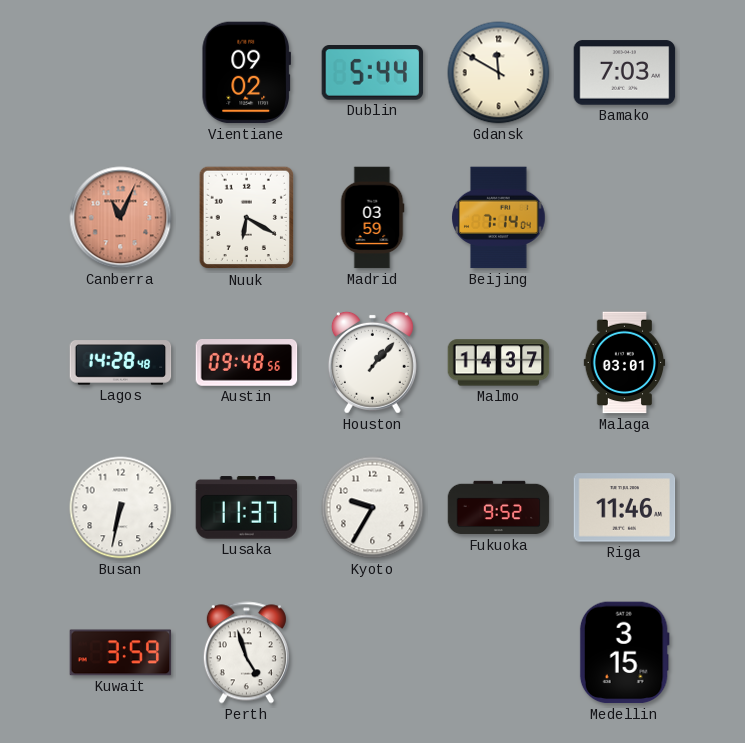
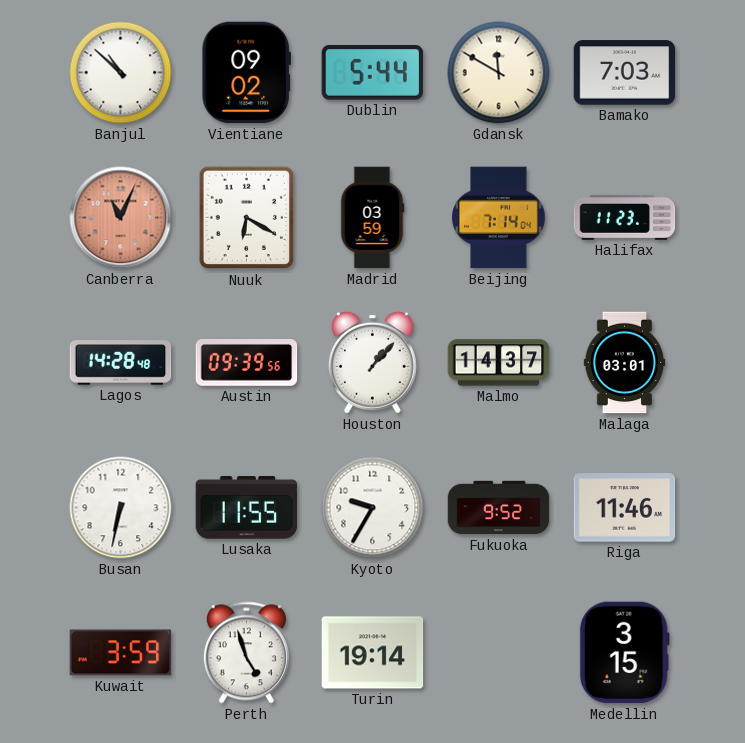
Banjul: none -> 10:52
Halifax: none -> 11:23
Austin: 09:48 -> 09:39
Lusaka: 11:37 -> 11:55
Turin: none -> 19:14
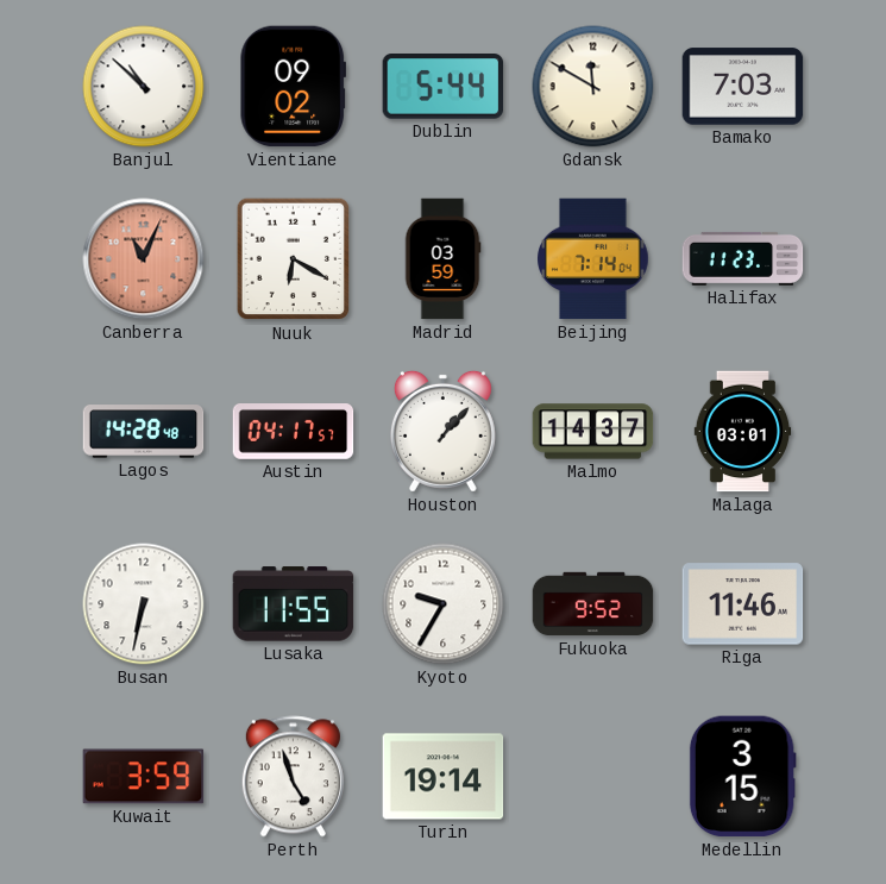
Austin: 09:39 -> 04:17
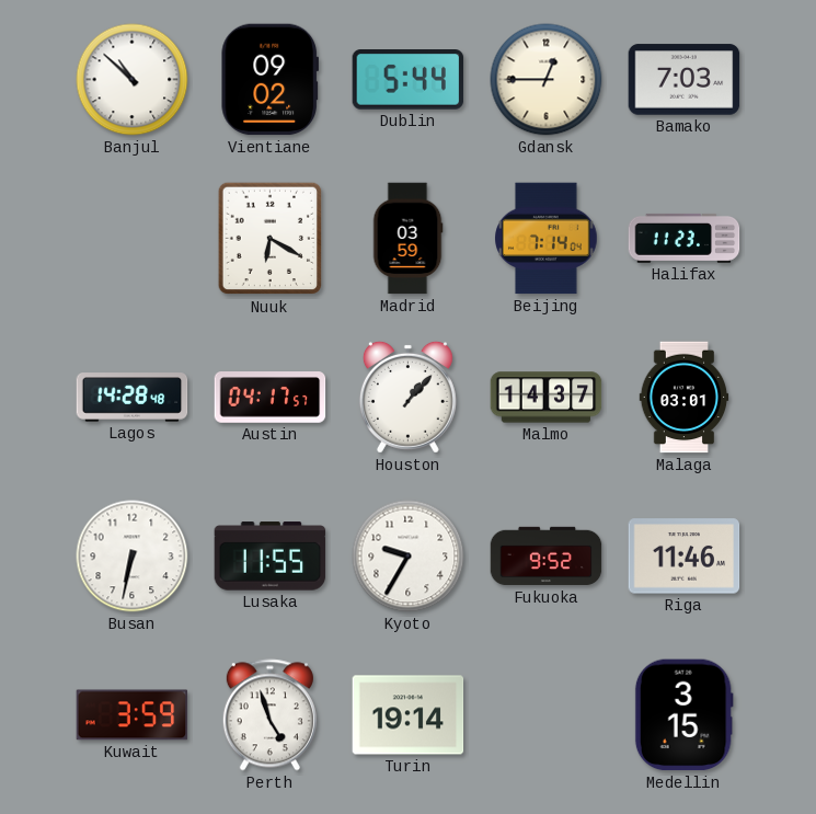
Gdansk: 11:50 -> 12:45
Canberra: 11:04 -> none
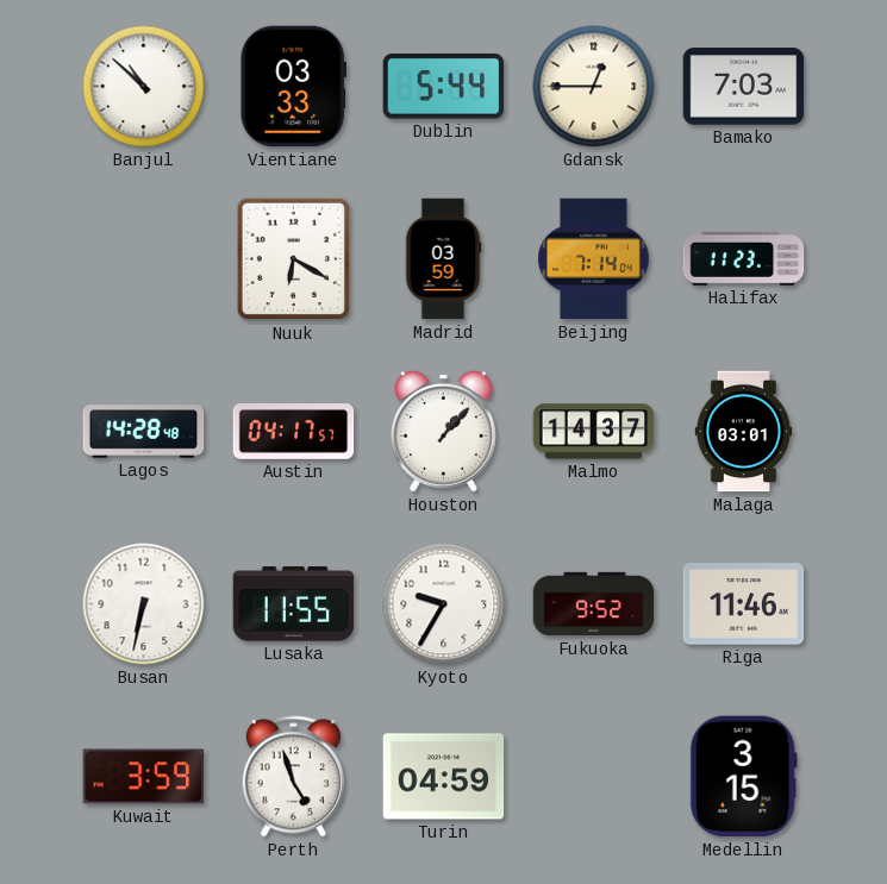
Vientiane: 09:02 -> 03:33
Turin: 19:14 -> 04:59
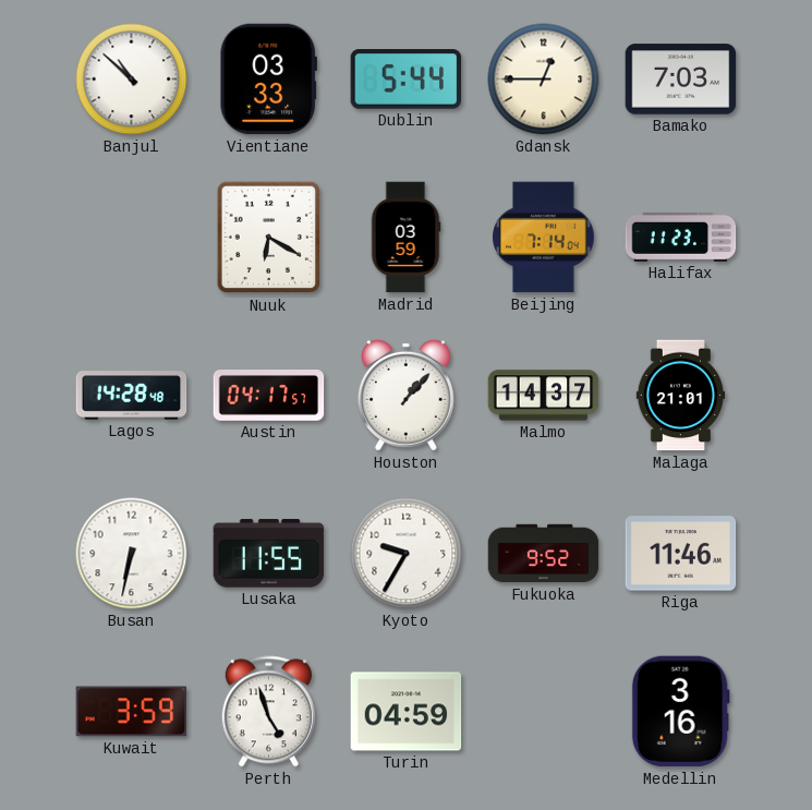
Malaga: 03:01 -> 21:01
Medellin: 3:15 -> 3:16
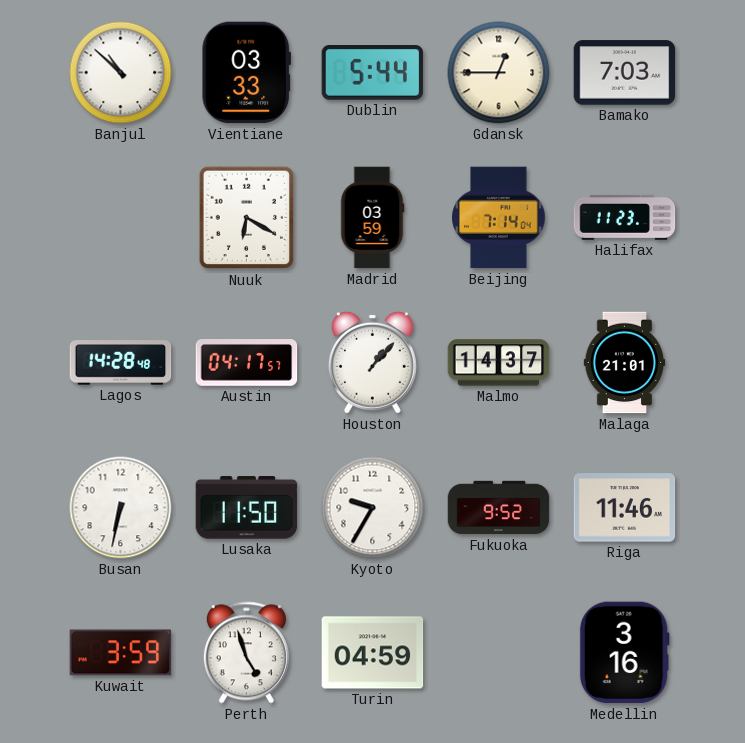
Lusaka: 11:55 -> 11:50
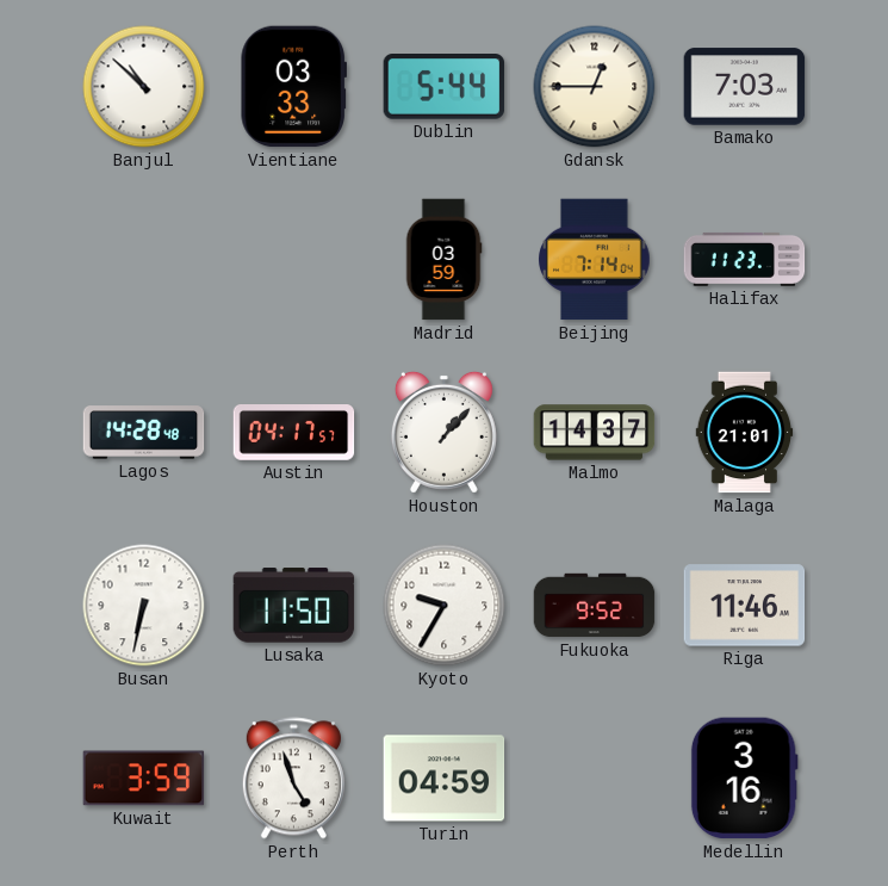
Nuuk: 6:20 -> none
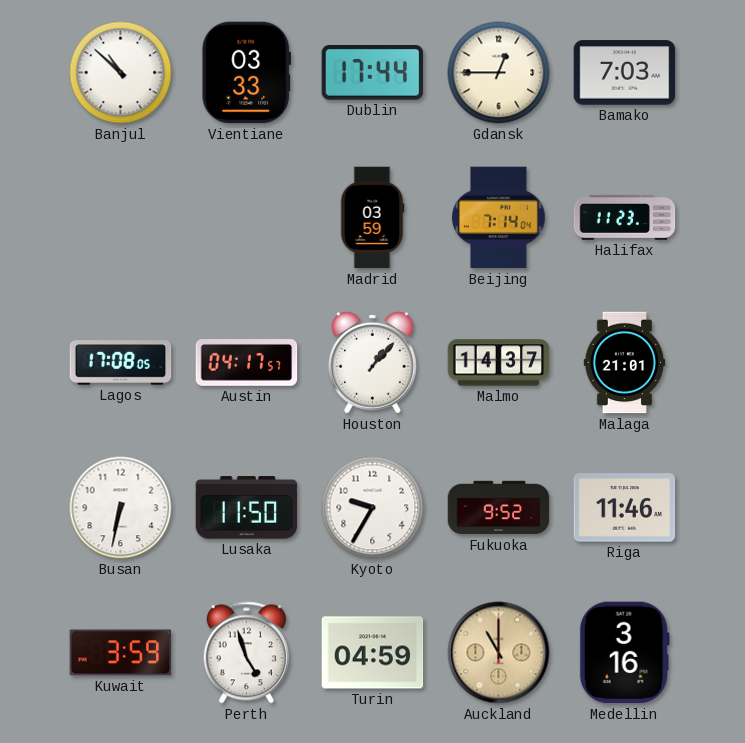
Dublin: 5:44 -> 17:44
Lagos: 14:28 -> 17:08
Auckland: none -> 11:00
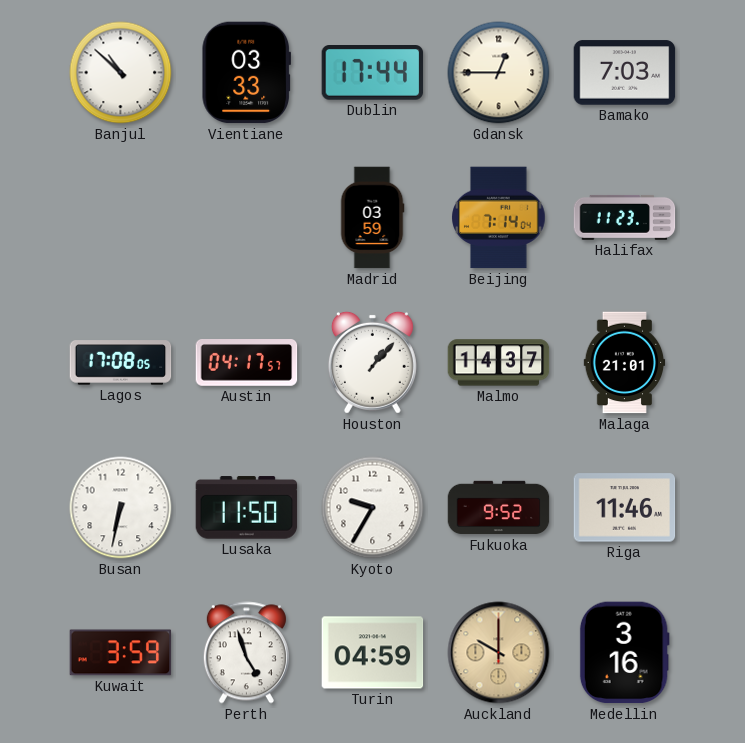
Auckland: 11:00 -> 10:00
